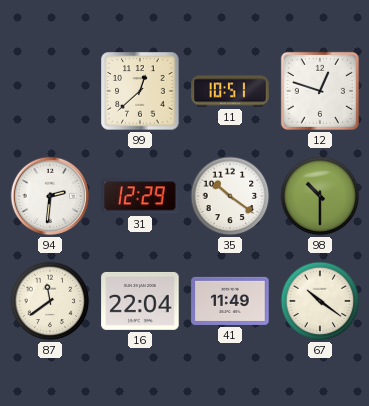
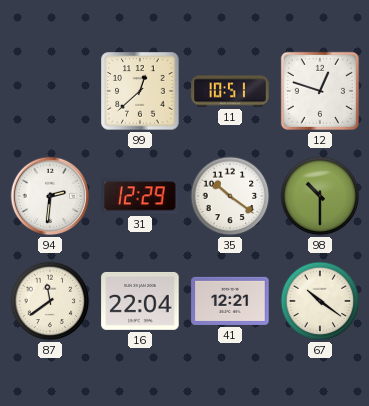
41: 11:49 -> 12:21
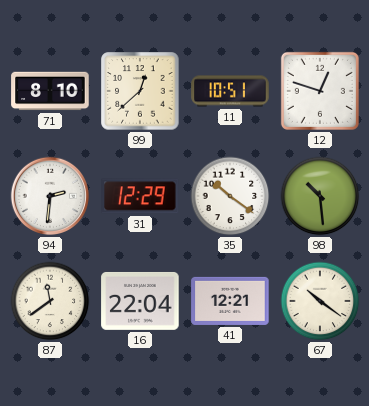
71: none -> 8:10
98: 10:30 -> 10:29
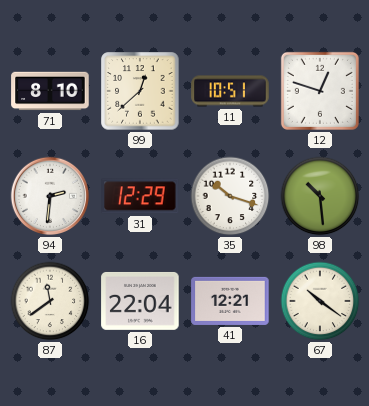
35: 10:21 -> 10:18
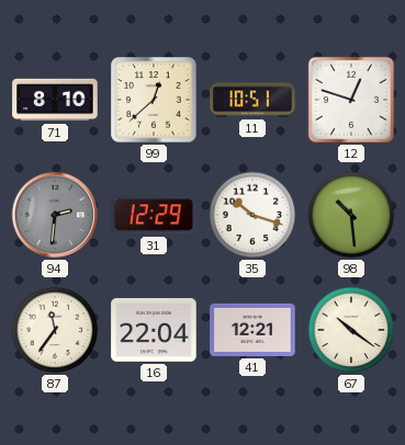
94 dial: white -> grey
87: 11:39 -> 11:36
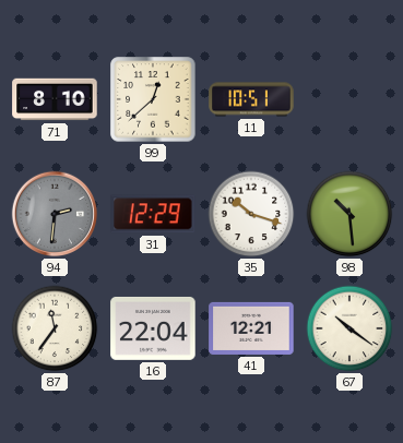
12: 12:48 -> none
